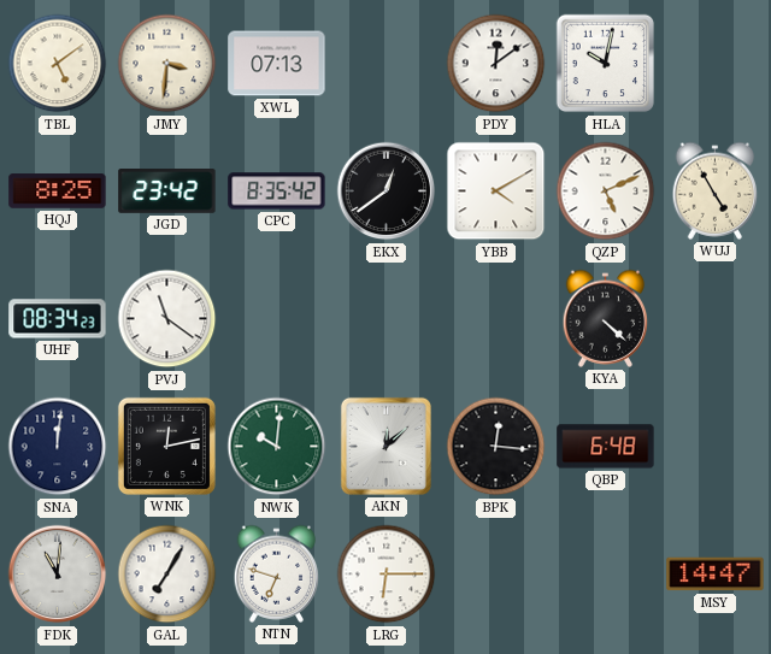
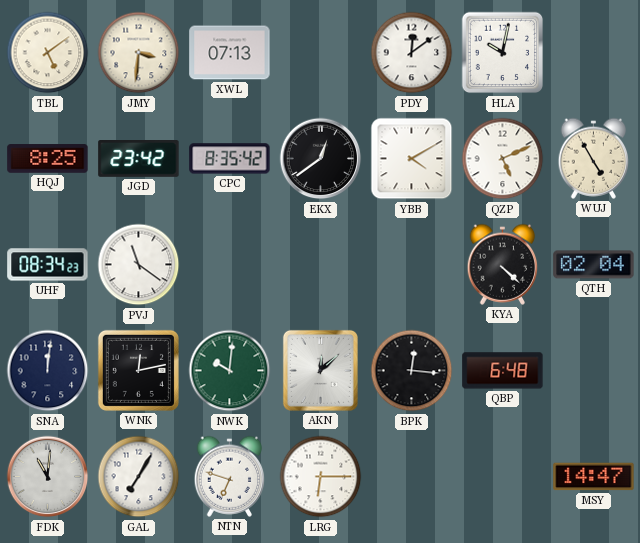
QTH: none -> 02:04
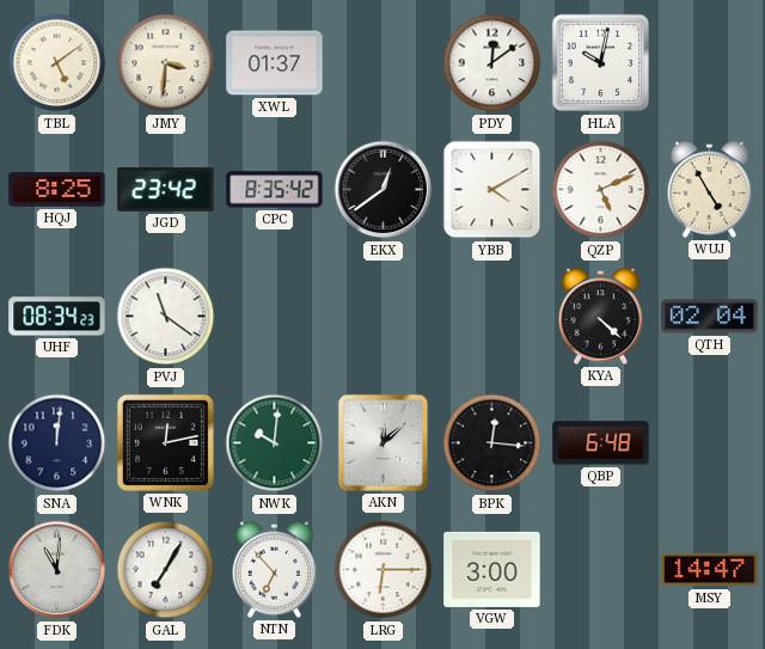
XWL: 07:13 -> 01:37
NTN: 6:48 -> 6:53
VGW: none -> 3:00
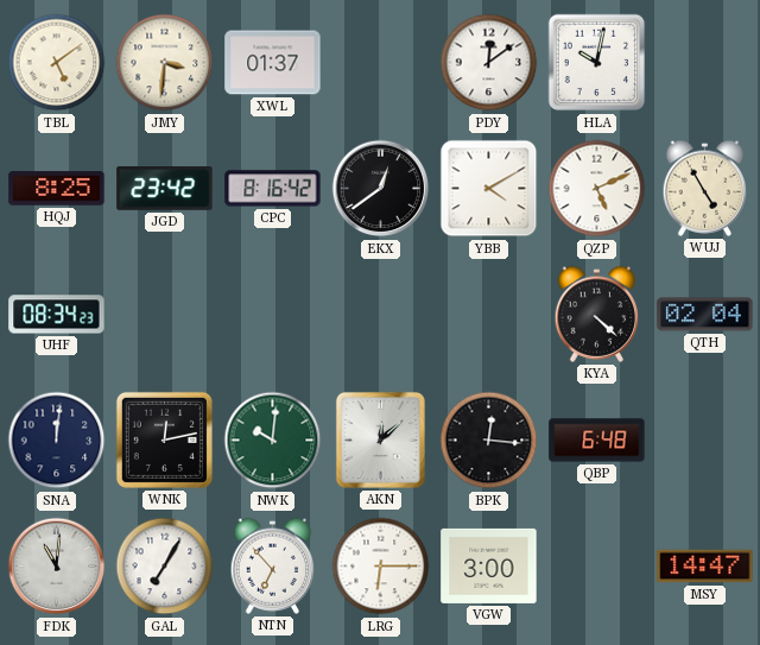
CPC: 8:35 -> 8:16
PVJ: 11:21 -> none
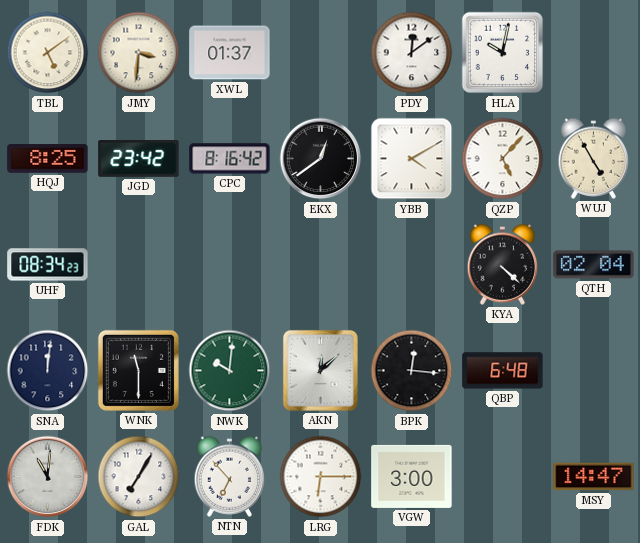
QZP: 5:11 -> 5:07
WNK: 12:13 -> 11:30
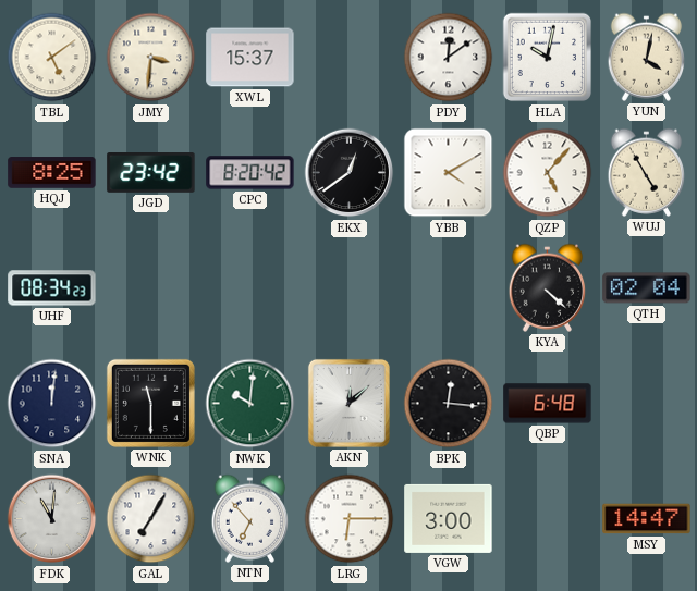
XWL: 01:37 -> 15:37
YUN: none -> 4:02
CPC: 8:16 -> 8:20
